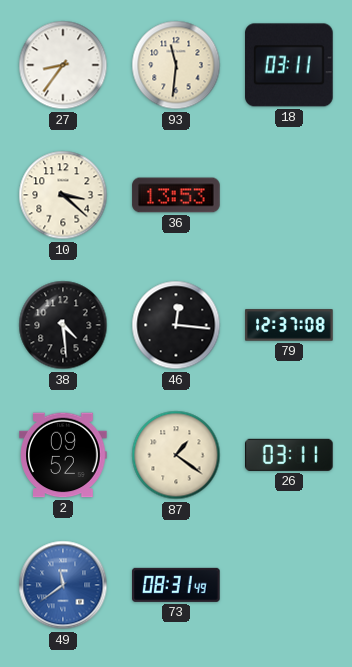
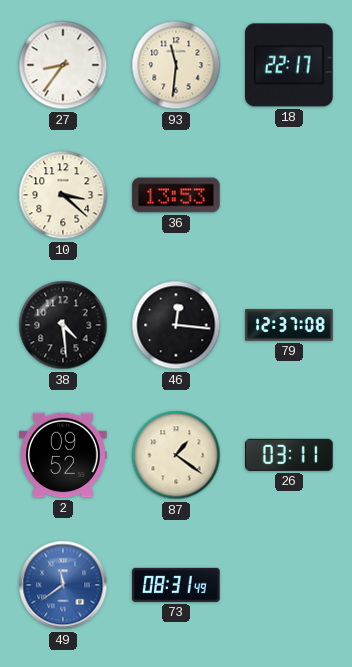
18: 03:11 -> 22:17
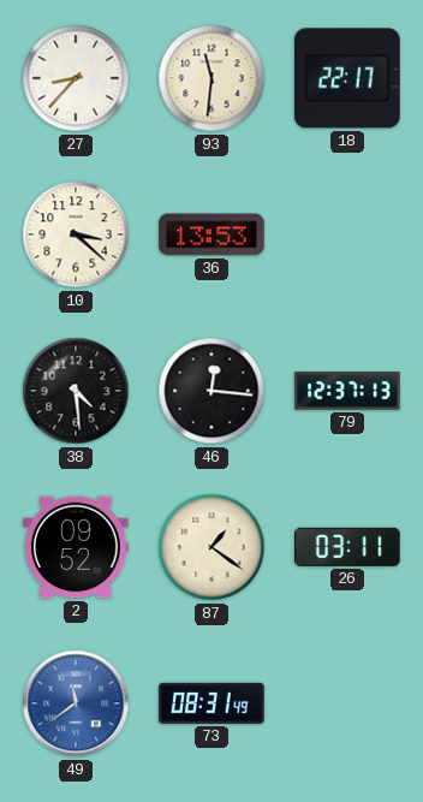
27: 8:36 -> 8:37
79: 12:37:08 -> 12:37:13
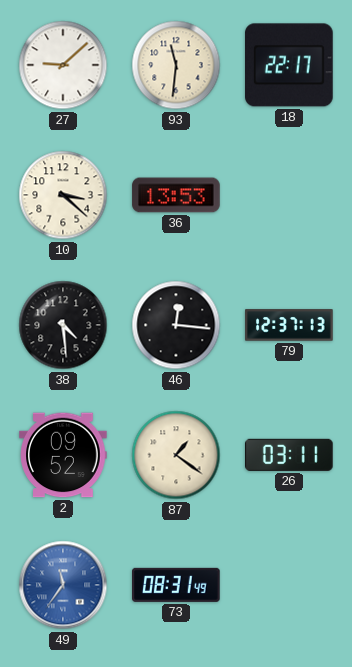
27: 8:37 -> 9:08
49: 11:39 -> 11:36
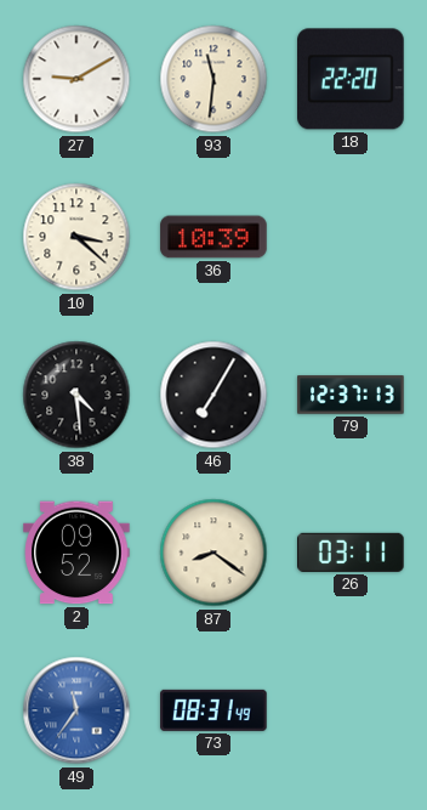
27: 9:08 -> 9:10
18: 22:17 -> 22:20
36: 13:53 -> 10:39
46: 12:16 -> 7:05
87: 1:21 -> 8:21
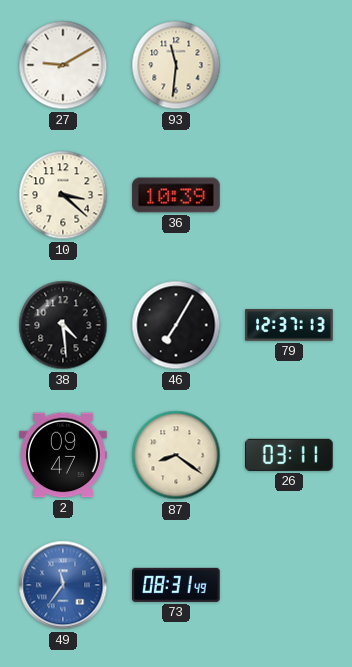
18: 22:20 -> none
2: 09:52 -> 09:47
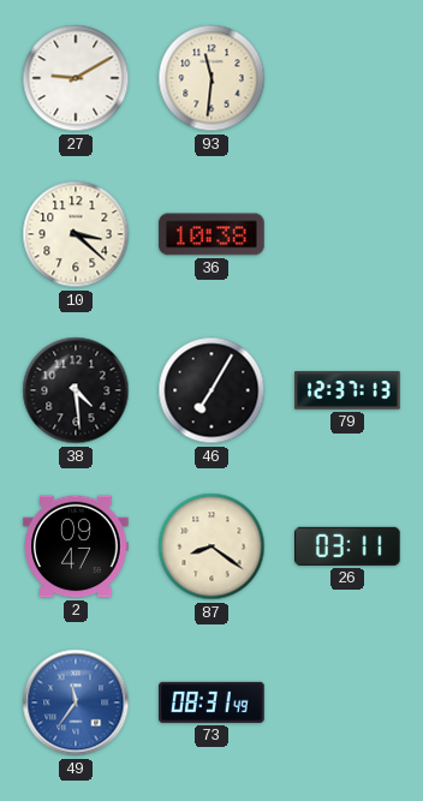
36: 10:39 -> 10:38
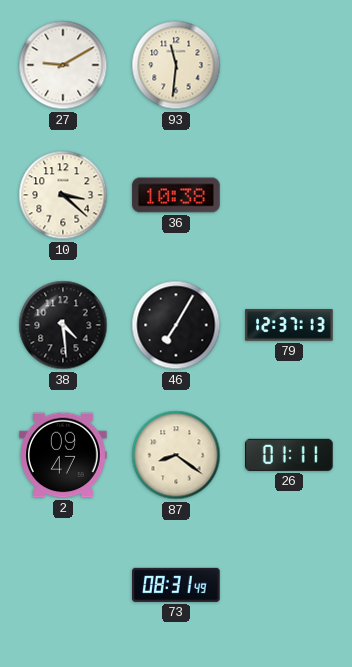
26: 03:11 -> 01:11
49: 11:36 -> none
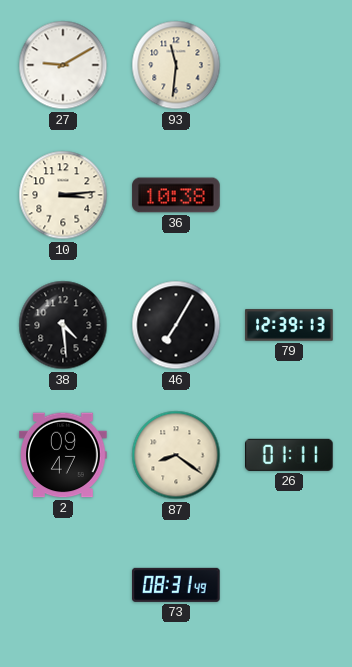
10: 3:22 -> 3:14
79: 12:37 -> 12:39
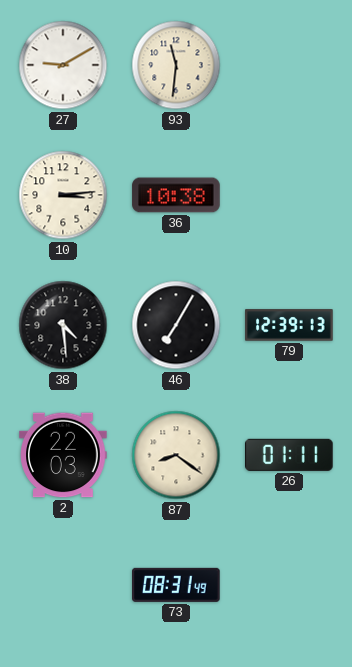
2: 09:47 -> 22:03
